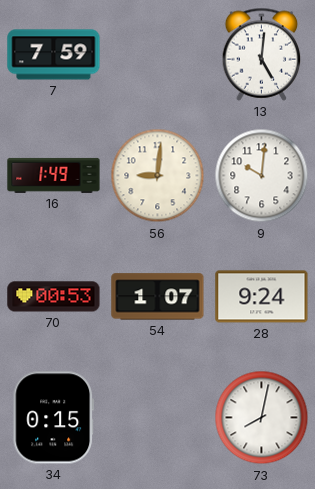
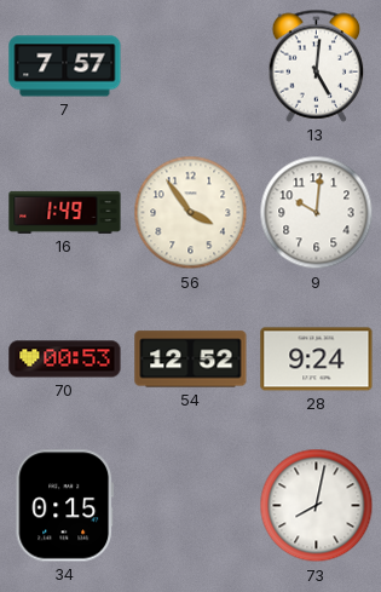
7: 7:59 -> 7:57
56: 9:01 -> 3:54
54: 1:07 -> 12:52
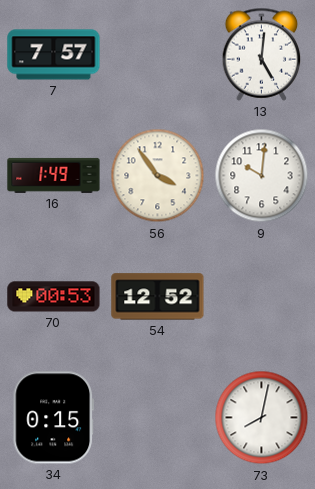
28: 9:24 -> none
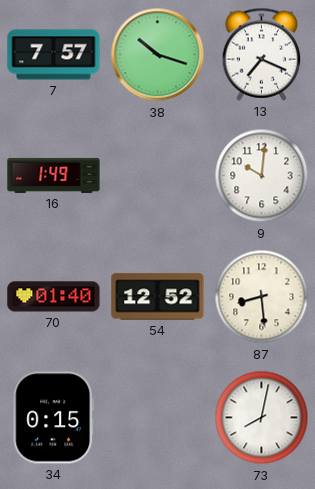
38: none -> 10:18
13: 5:01 -> 7:19
56: 3:54 -> none
70: 00:53 -> 01:40
87: none -> 8:29
